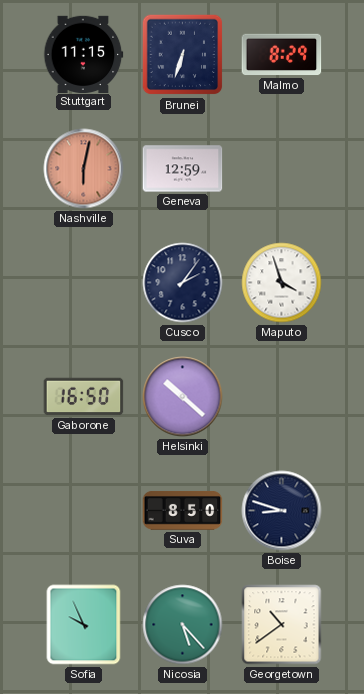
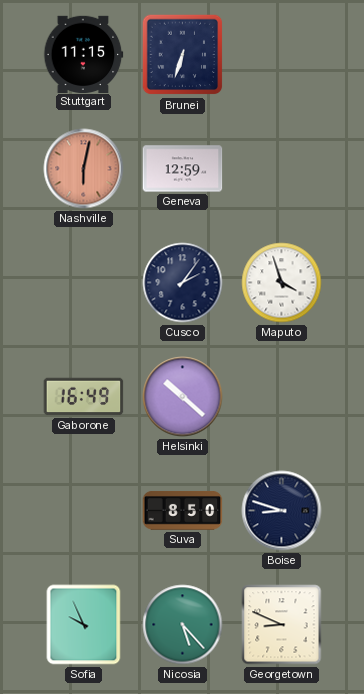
Malmo: 8:29 -> none
Gaborone: 16:50 -> 16:49
Georgetown: 10:39 -> 8:49
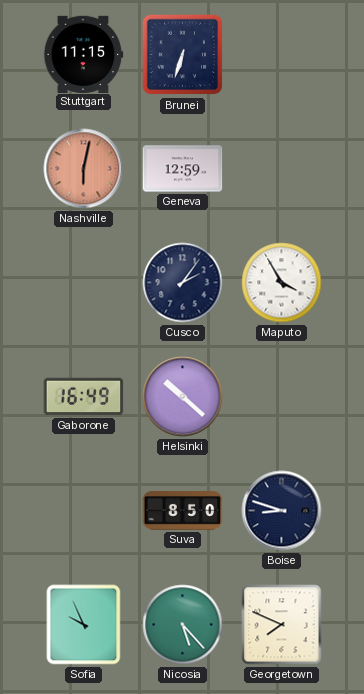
Maputo: 3:57 -> 3:55
Georgetown: 8:49 -> 7:49
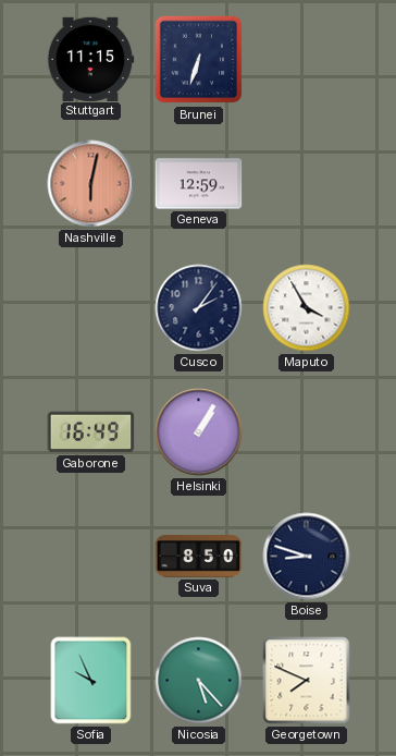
Helsinki: 10:22 -> 1:05
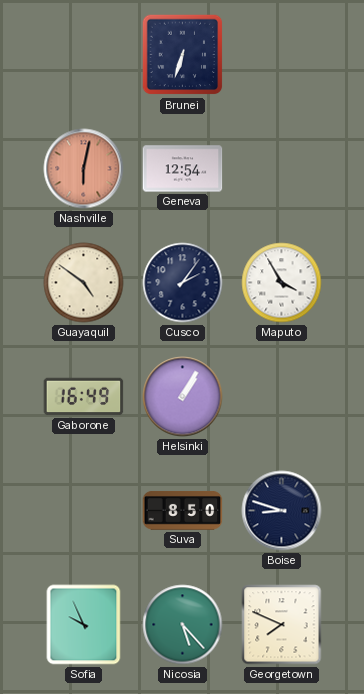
Stuttgart: 11:15 -> none
Geneva: 12:59 -> 12:54
Guayaquil: none -> 4:51
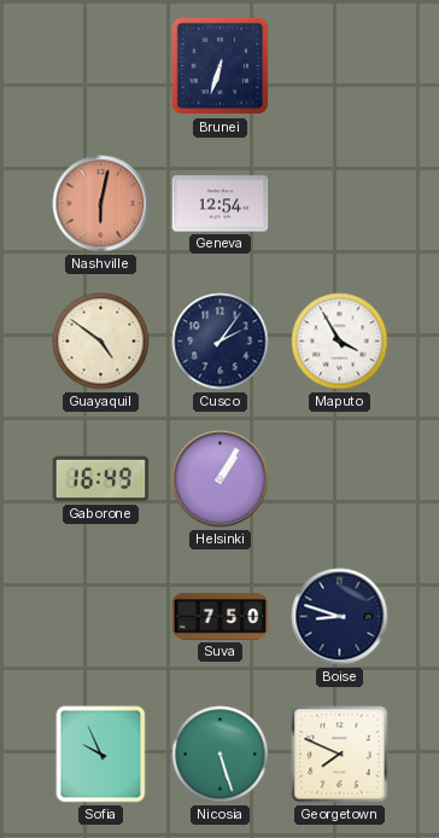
Suva: 8:50 -> 7:50
Nicosia: 5:23 -> 5:27
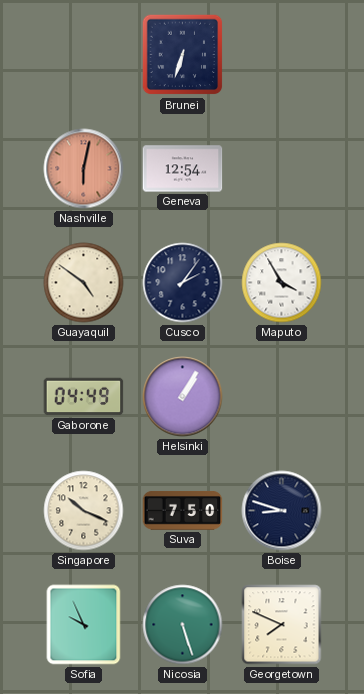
Gaborone: 16:49 -> 04:49
Singapore: none -> 10:19
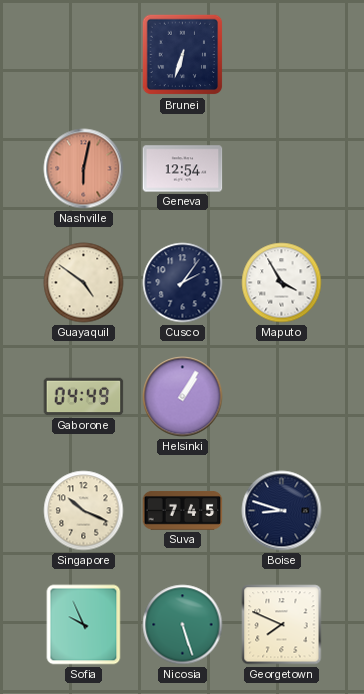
Suva: 7:50 -> 7:45
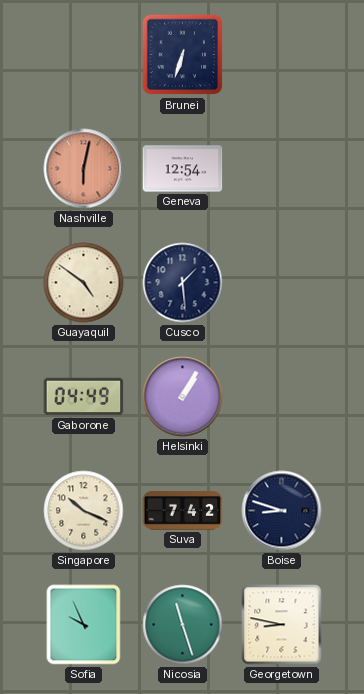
Cusco: 2:06 -> 1:29
Maputo: 3:55 -> none
Suva: 7:45 -> 7:42
Nicosia: 5:27 -> 11:27
Georgetown: 7:49 -> 8:47
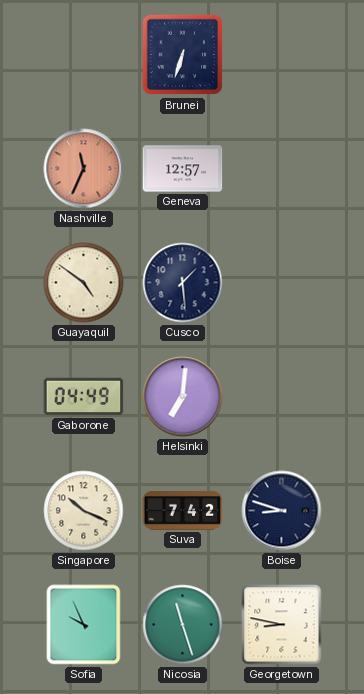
Nashville: 6:02 -> 11:34
Geneva: 12:54 -> 12:57
Helsinki: 1:05 -> 7:01
